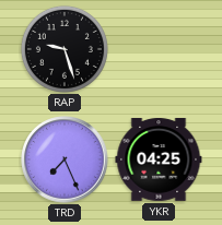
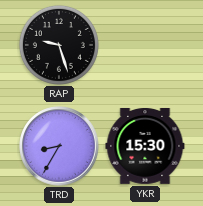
TRD: 7:26 -> 8:35
YKR: 04:25 -> 15:30
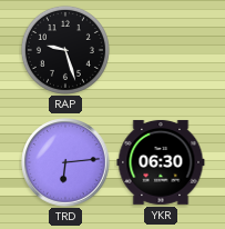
TRD: 8:35 -> 6:14
YKR: 15:30 -> 06:30
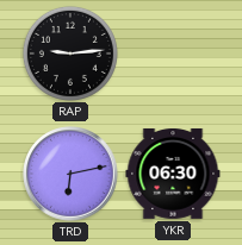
RAP: 9:27 -> 9:14
TRD: 6:14 -> 6:13
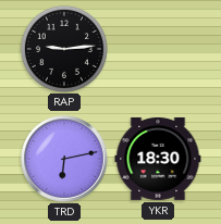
YKR: 06:30 -> 18:30
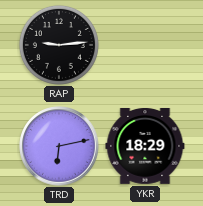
YKR: 18:30 -> 18:29
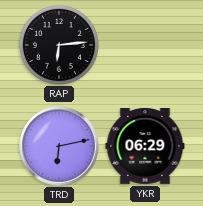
RAP: 9:14 -> 6:14
YKR: 18:29 -> 06:29
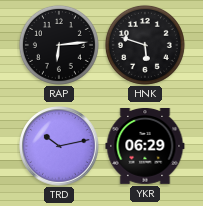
HNK: none -> 5:48
TRD: 6:13 -> 10:13
